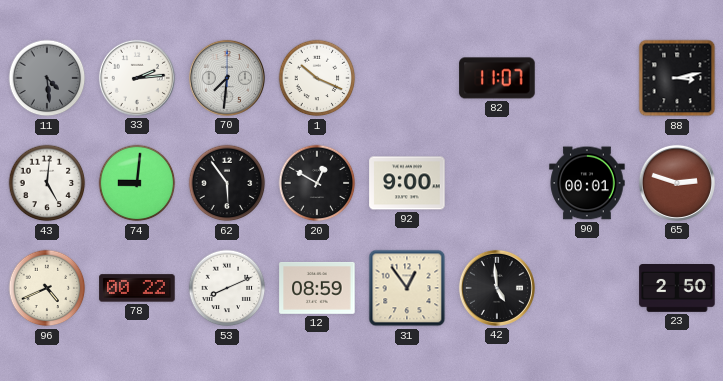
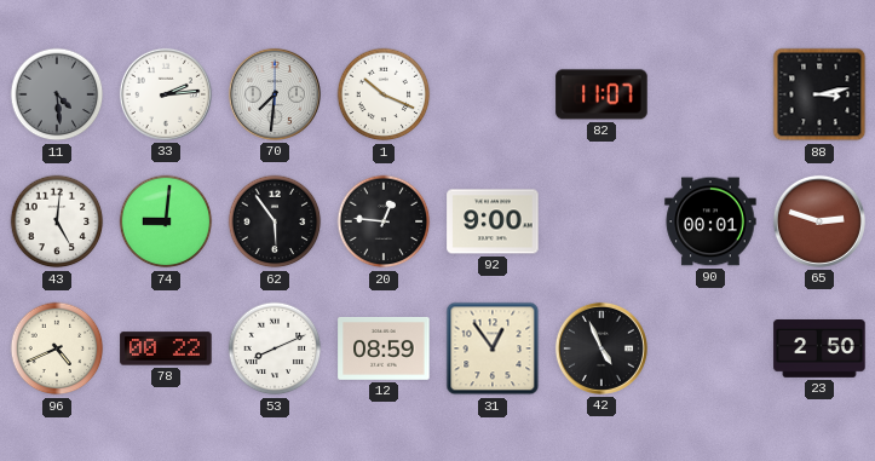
20: 12:50 -> 12:46
42: 4:59 -> 4:56
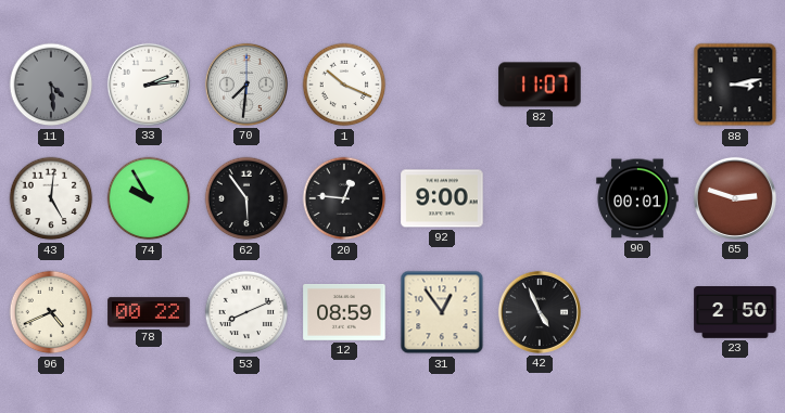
74: 9:01 -> 9:55
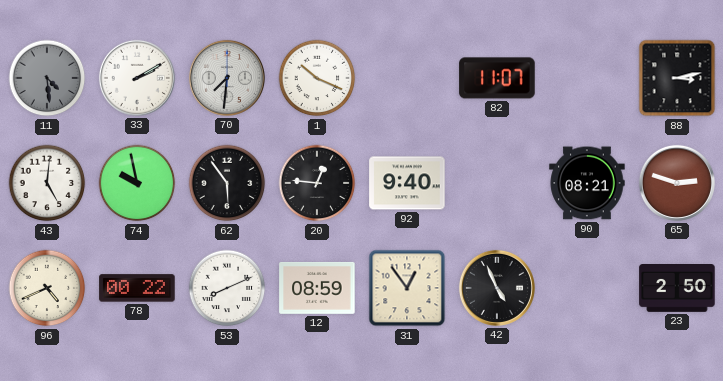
33: 2:14 -> 2:10
74: 9:55 -> 9:58
92: 9:00 -> 9:40
90: 00:01 -> 08:21
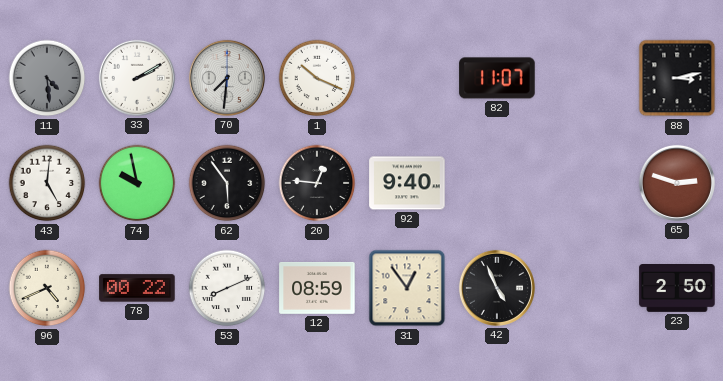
90: 08:21 -> none
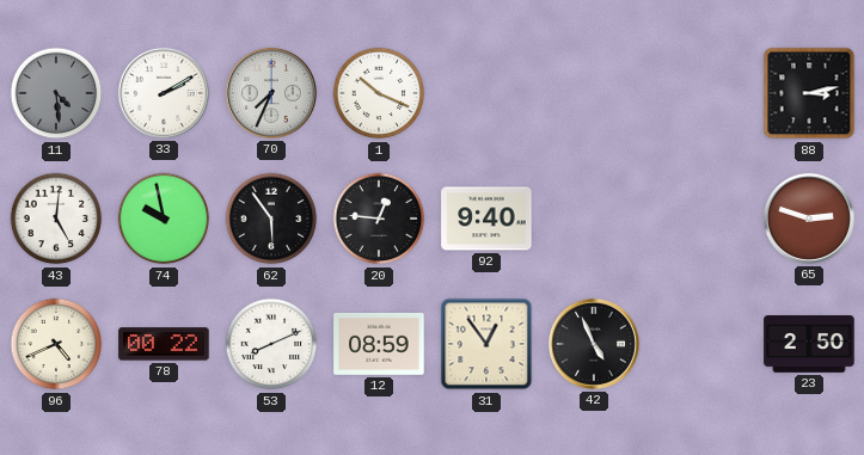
70: 7:31 -> 7:34
82: 11:07 -> none
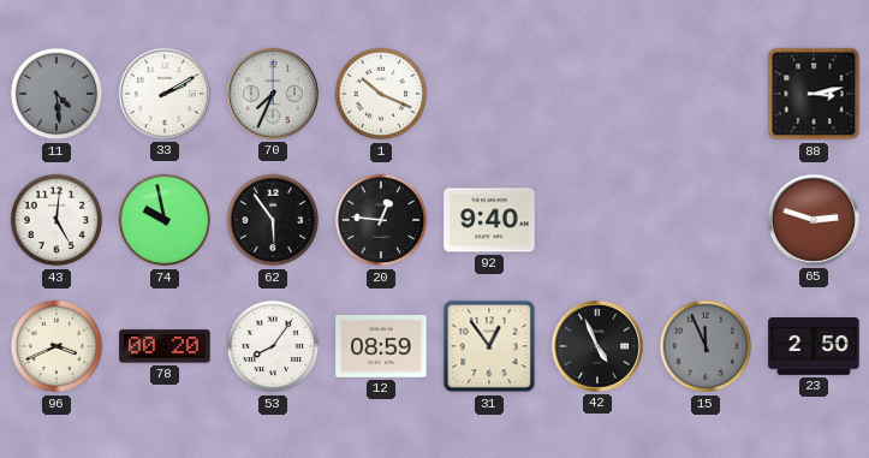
96: 4:41 -> 3:41
78: 00:22 -> 00:20
53: 8:11 -> 8:06
15: none -> 11:56
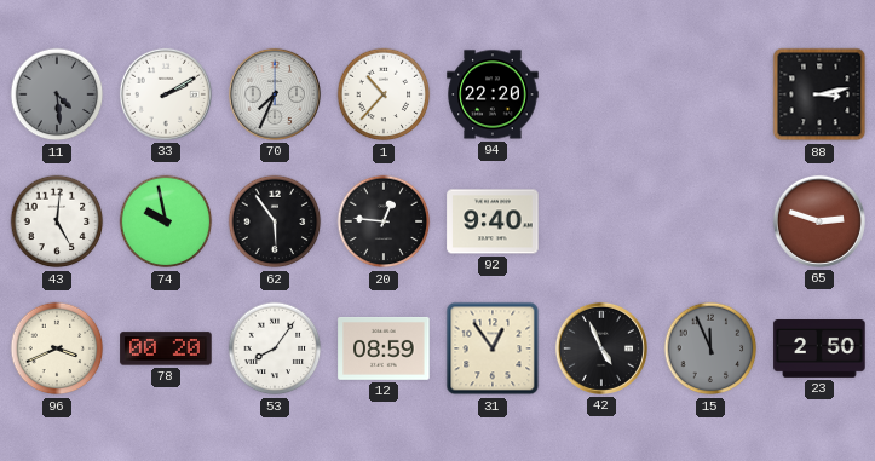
1: 10:19 -> 10:37
94: none -> 22:20
